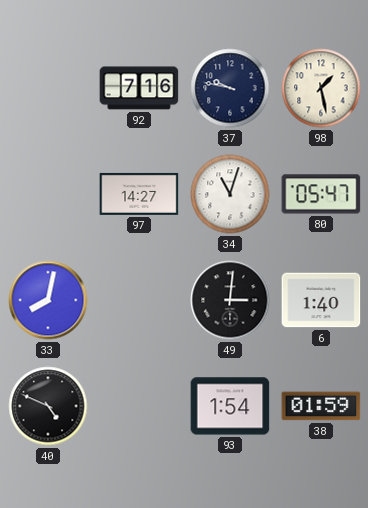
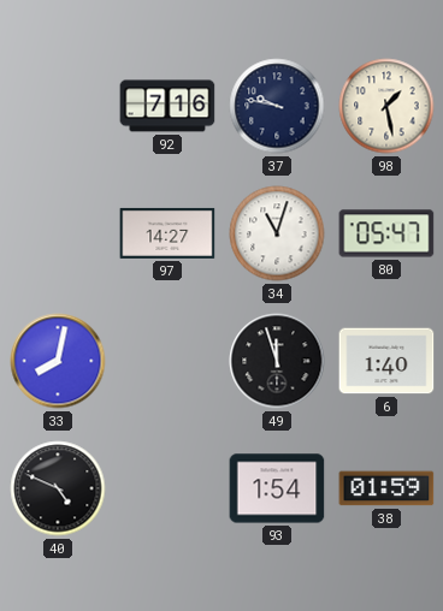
49: 3:01 -> 11:57
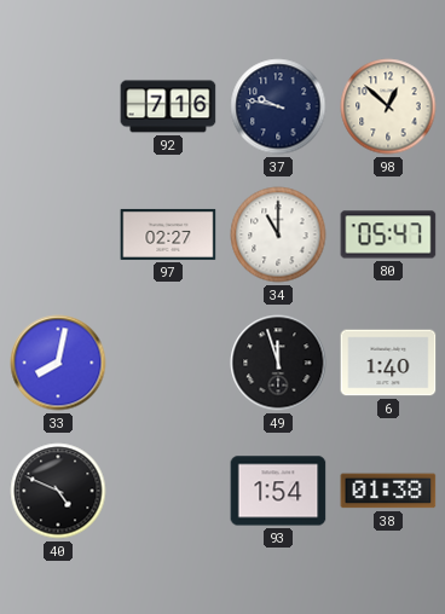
98: 1:28 -> 12:52
97: 14:27 -> 02:27
34: 11:03 -> 11:00
38: 01:59 -> 01:38
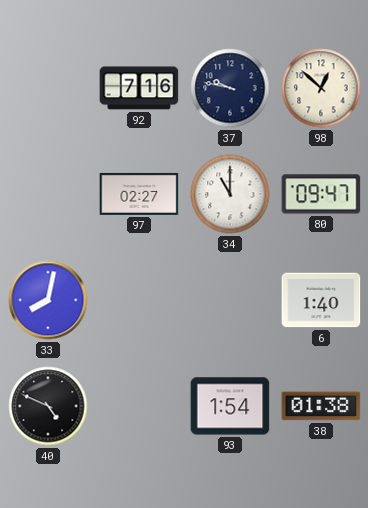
80: 05:47 -> 09:47
49: 11:57 -> none
